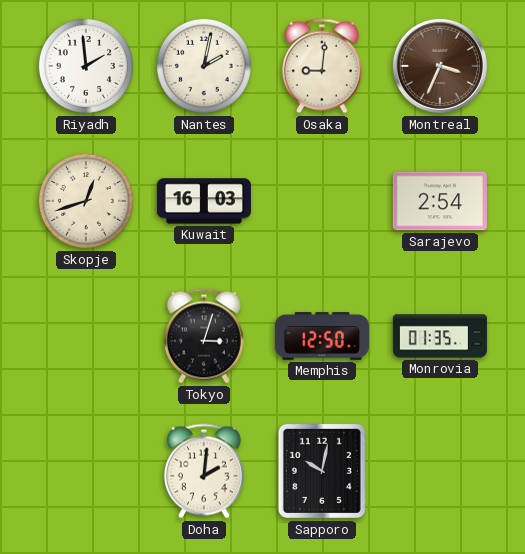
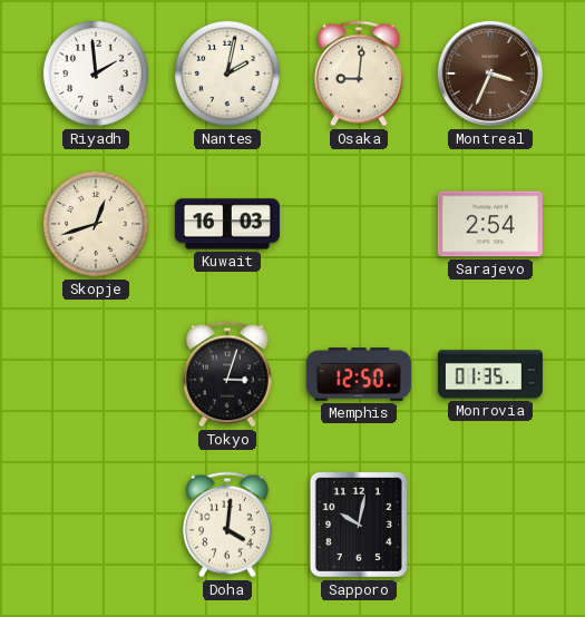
Doha: 2:01 -> 4:01
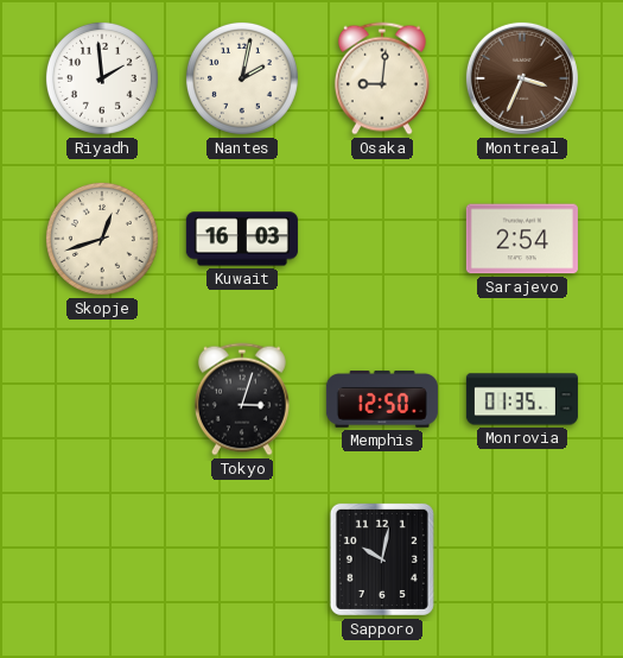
Doha: 4:01 -> none
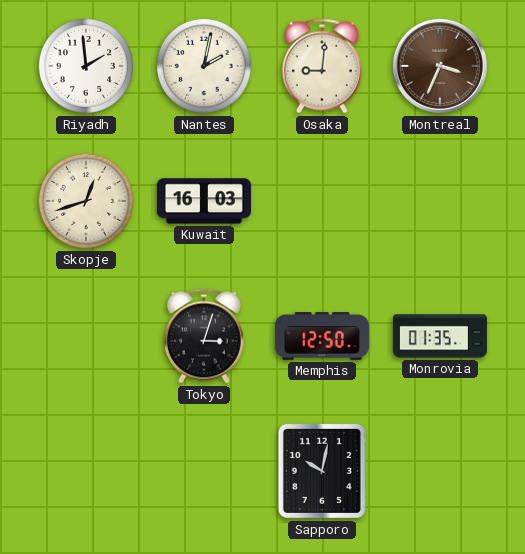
Sarajevo: 2:54 -> none
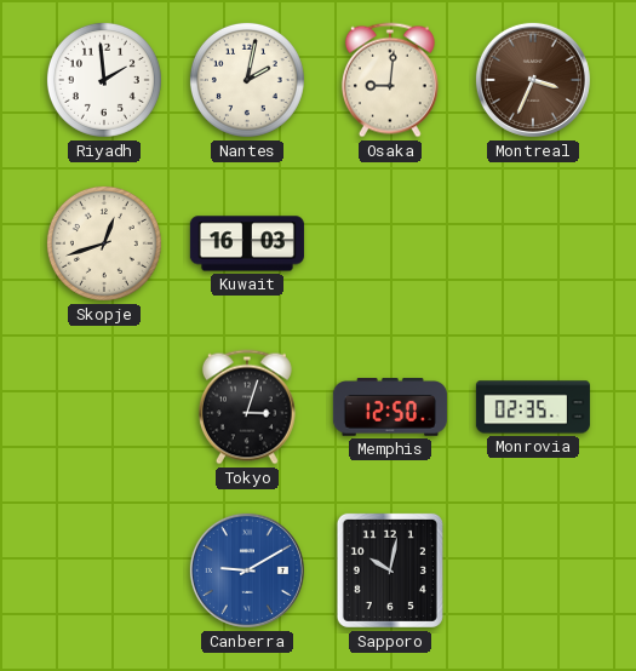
Monrovia: 01:35 -> 02:35
Canberra: none -> 9:10
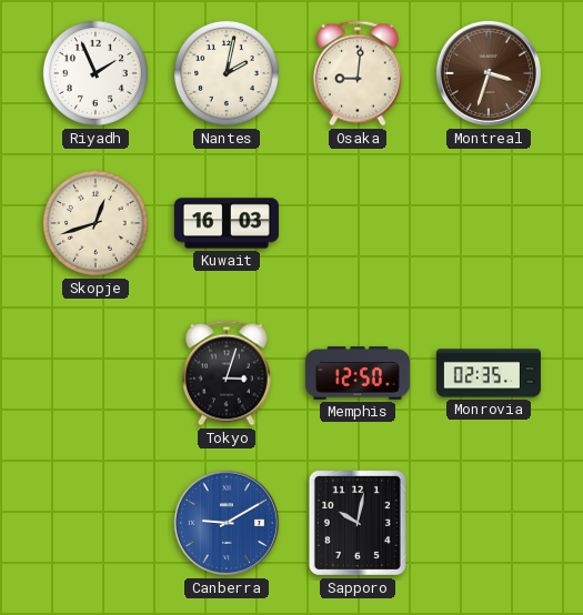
Riyadh: 1:59 -> 1:56
Montreal: 3:34 -> 3:33
